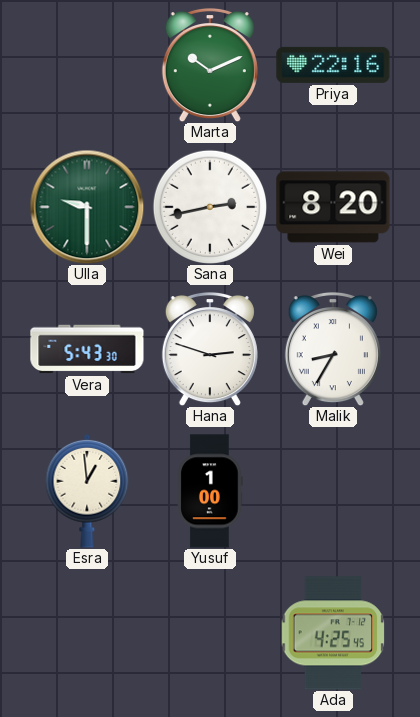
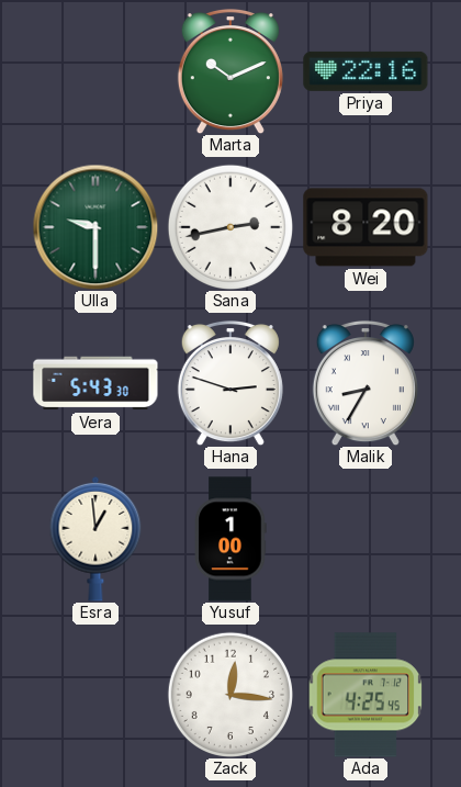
Zack: none -> 12:16
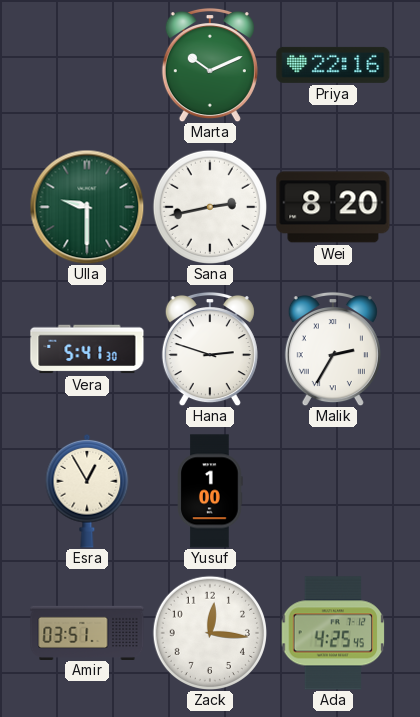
Vera: 5:43 -> 5:41
Malik: 8:35 -> 2:35
Esra: 12:59 -> 12:55
Amir: none -> 03:51
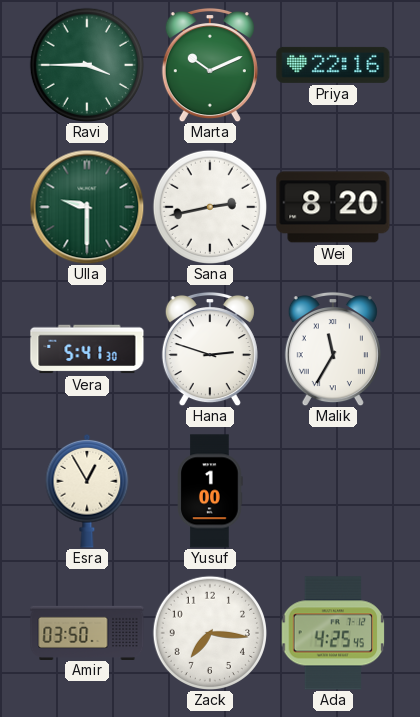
Ravi: none -> 3:45
Malik: 2:35 -> 11:35
Amir: 03:51 -> 03:50
Zack: 12:16 -> 7:16
